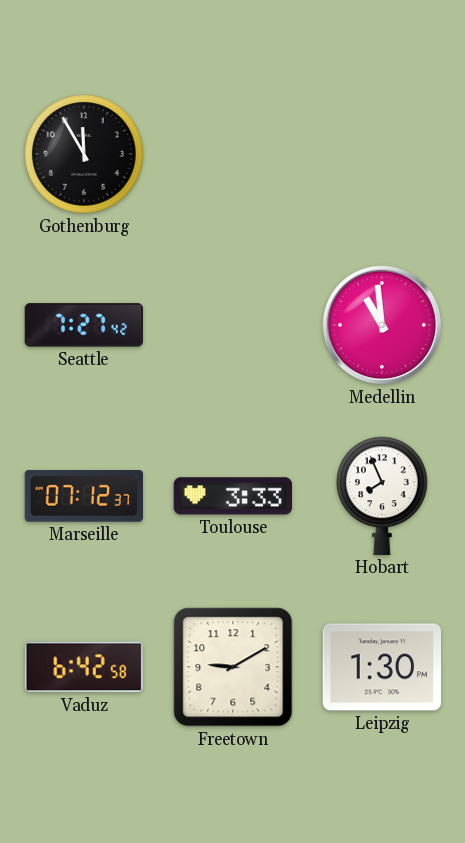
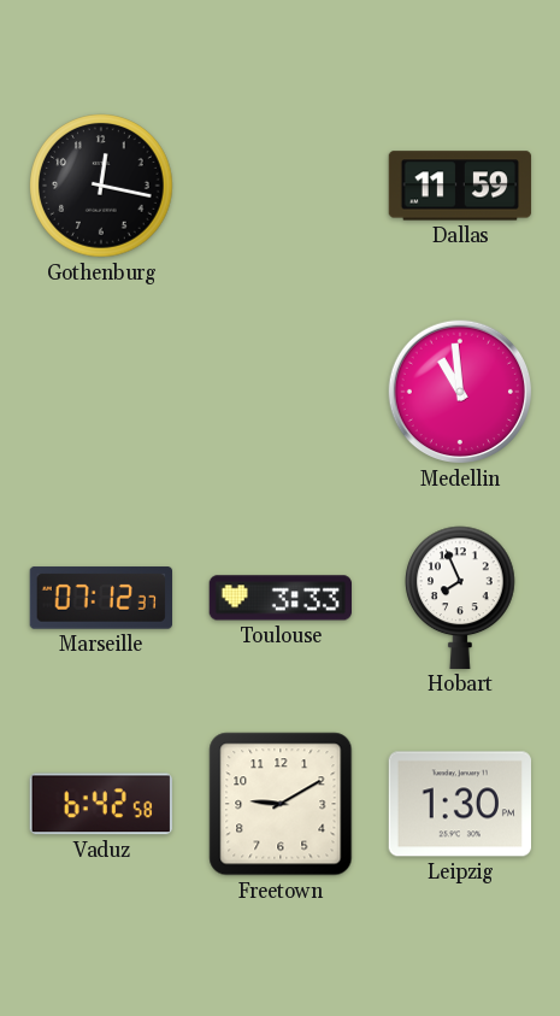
Gothenburg: 11:55 -> 12:17
Dallas: none -> 11:59
Seattle: 7:27 -> none
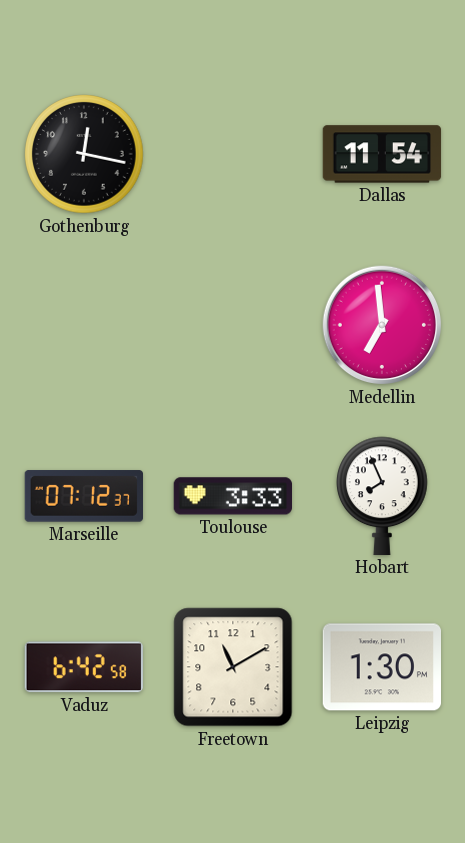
Dallas: 11:59 -> 11:54
Medellin: 10:59 -> 6:59
Freetown: 9:10 -> 11:10
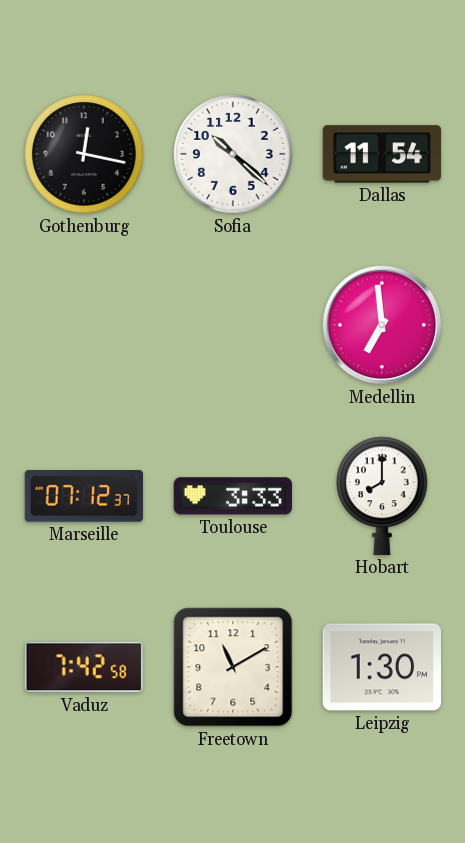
Sofia: none -> 10:22
Hobart: 7:56 -> 8:00
Vaduz: 6:42 -> 7:42
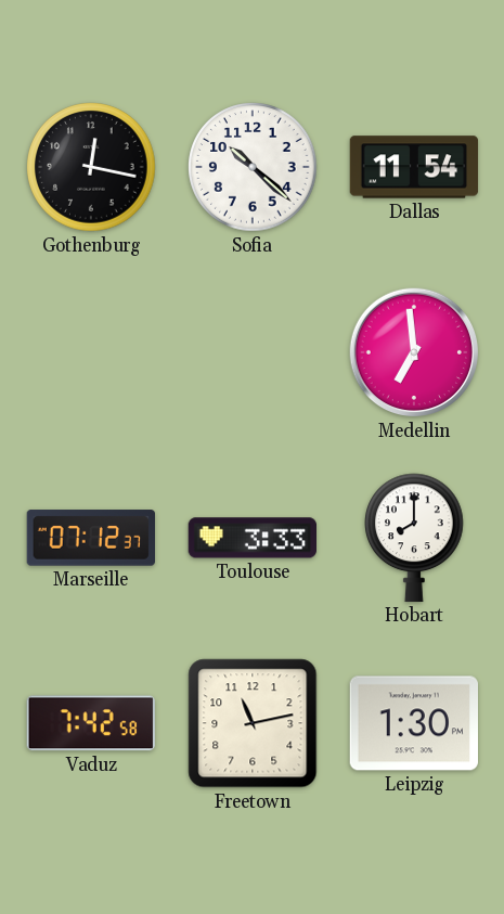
Freetown: 11:10 -> 11:13
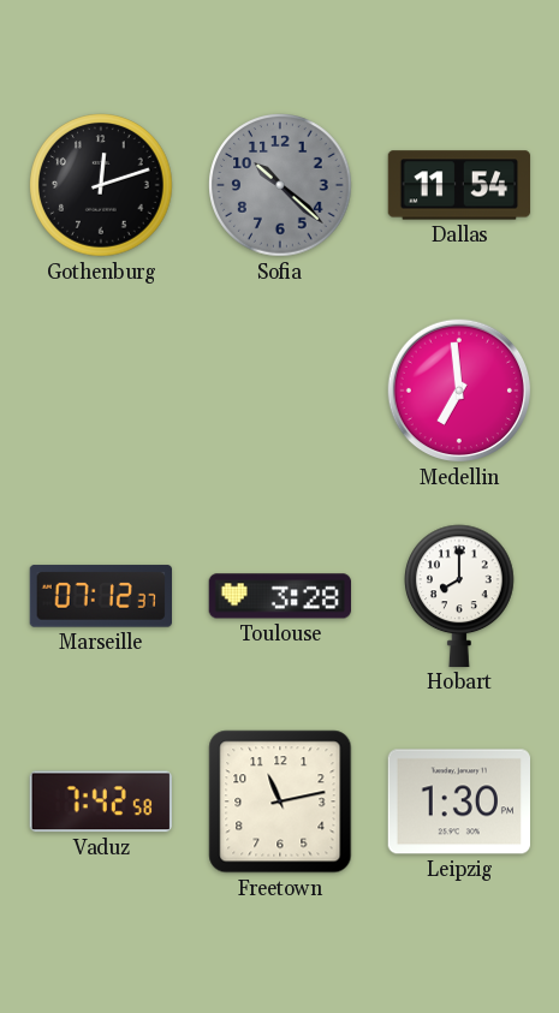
Gothenburg: 12:17 -> 12:12
Sofia dial: white -> grey
Toulouse: 3:33 -> 3:28
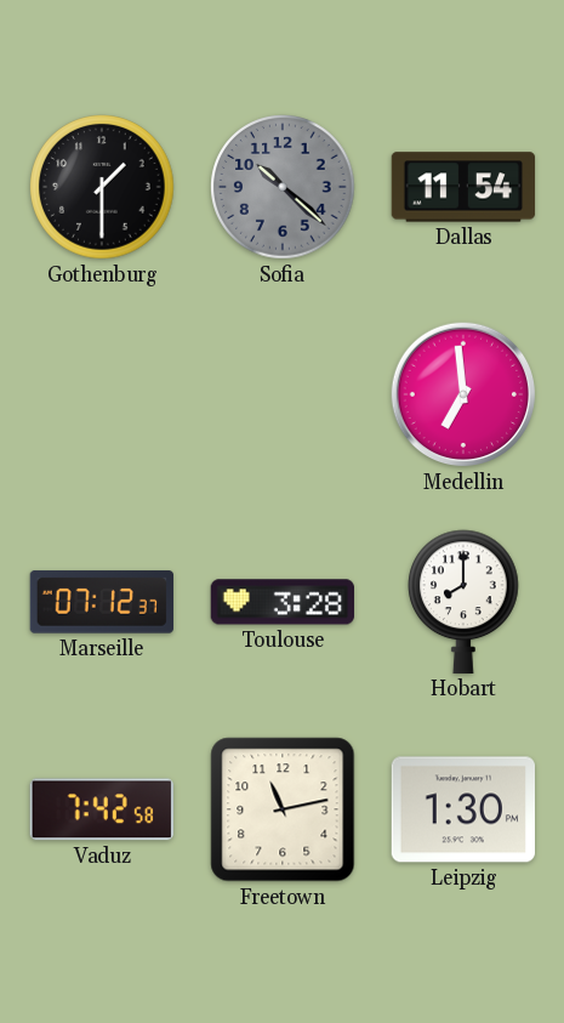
Gothenburg: 12:12 -> 1:30
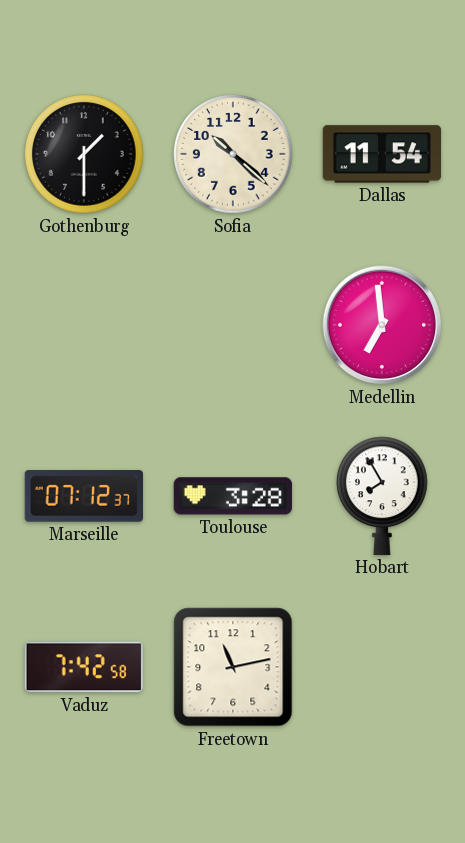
Sofia dial: grey -> cream
Hobart: 8:00 -> 7:55
Leipzig: 1:30 -> none
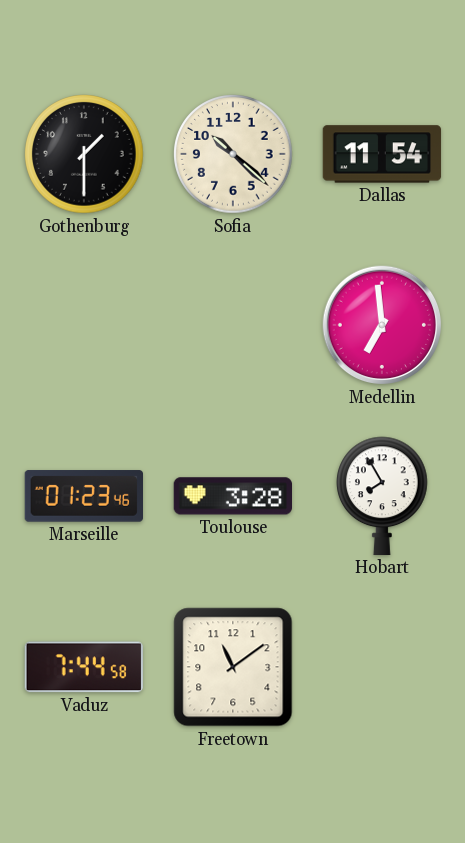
Marseille: 07:12 -> 01:23
Vaduz: 7:42 -> 7:44
Freetown: 11:13 -> 11:09
